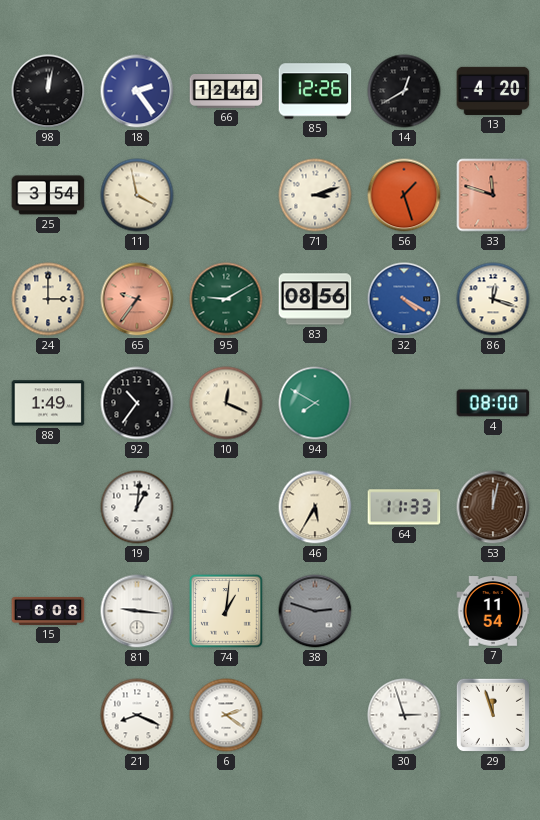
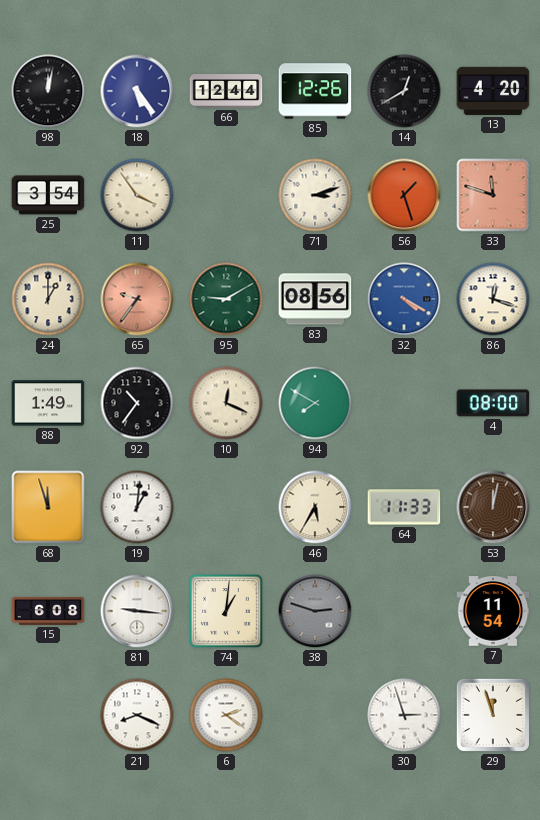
18: 2:24 -> 5:24
11: 3:58 -> 3:54
24: 3:00 -> 1:00
68: none -> 11:57
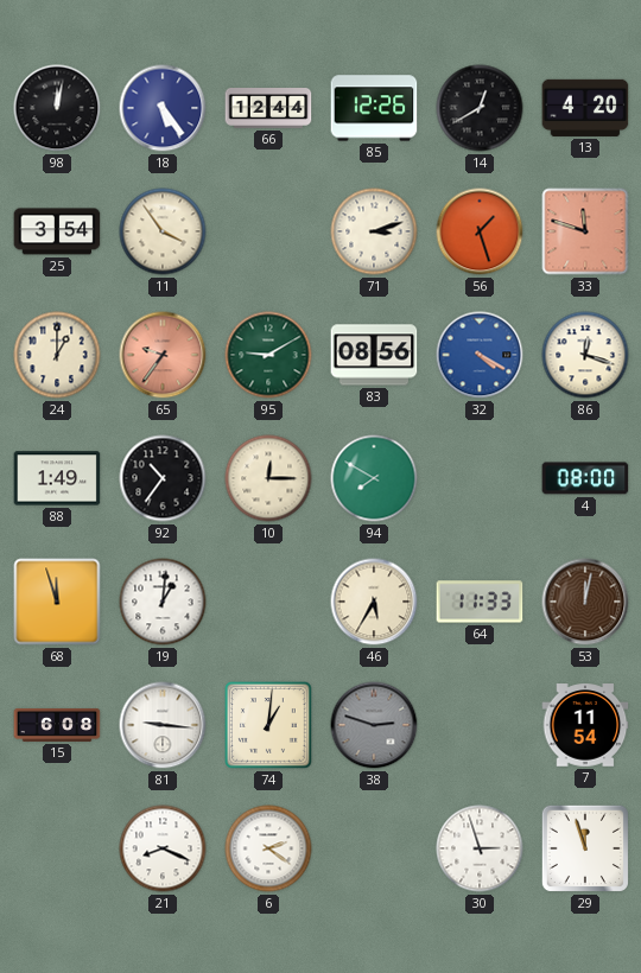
10: 12:19 -> 12:15
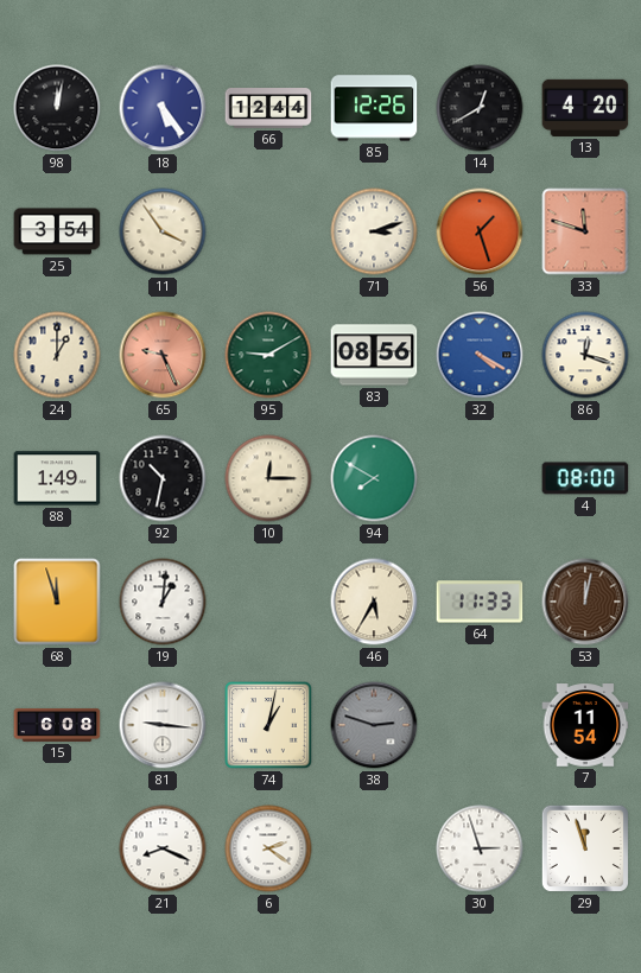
65: 9:36 -> 9:26
92: 10:36 -> 10:32
74: 1:01 -> 1:02
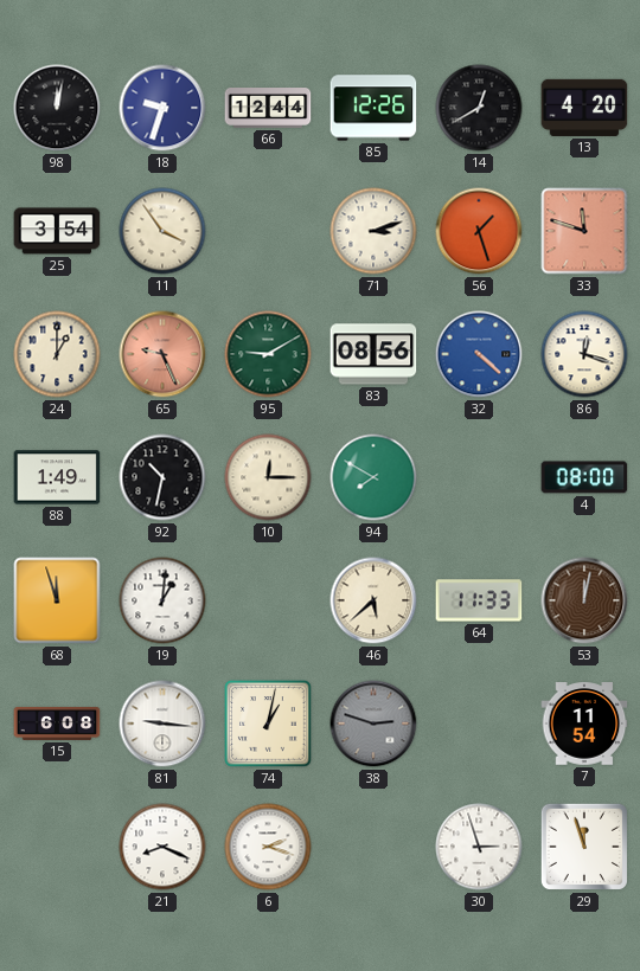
18: 5:24 -> 9:33
32: 4:20 -> 4:22
46: 5:35 -> 5:38
6: 2:21 -> 2:18
